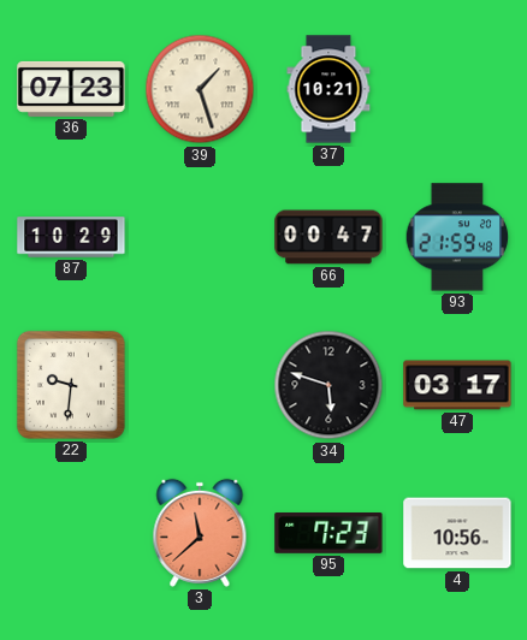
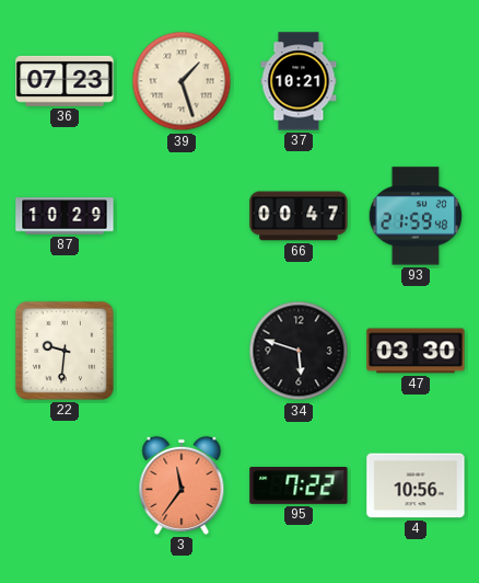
47: 03:17 -> 03:30
3: 11:38 -> 11:36
95: 7:23 -> 7:22
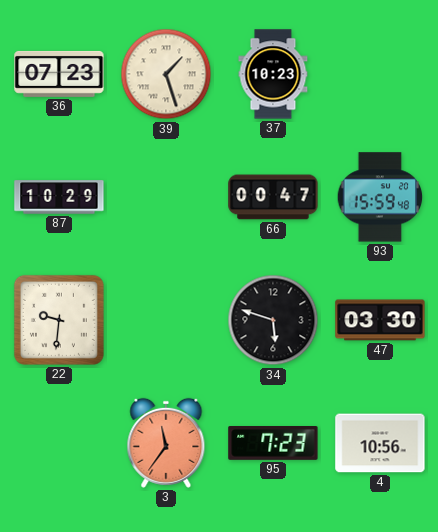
37: 10:21 -> 10:23
93: 21:59 -> 15:59
95: 7:22 -> 7:23
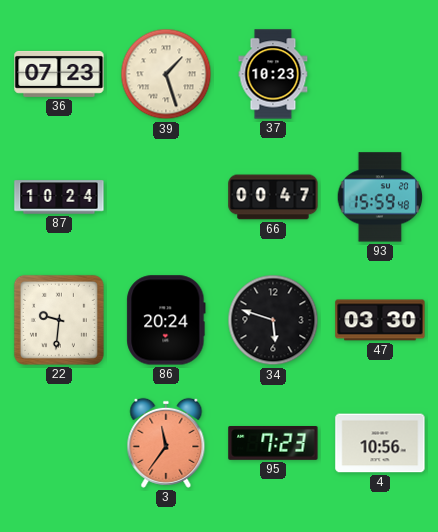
87: 10:29 -> 10:24
86: none -> 20:24
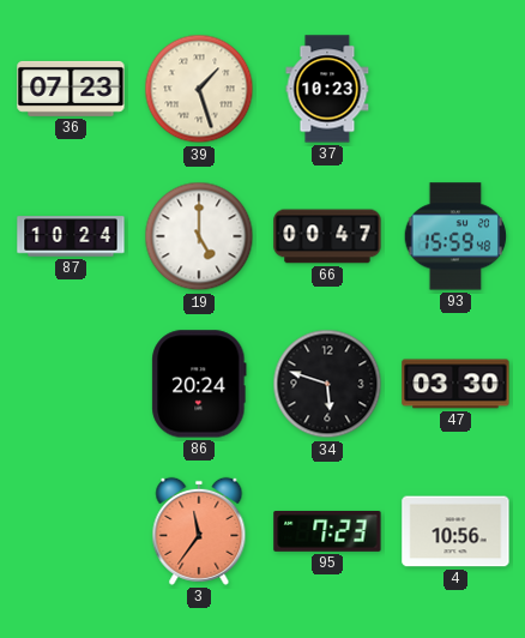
19: none -> 5:00
22: 9:31 -> none
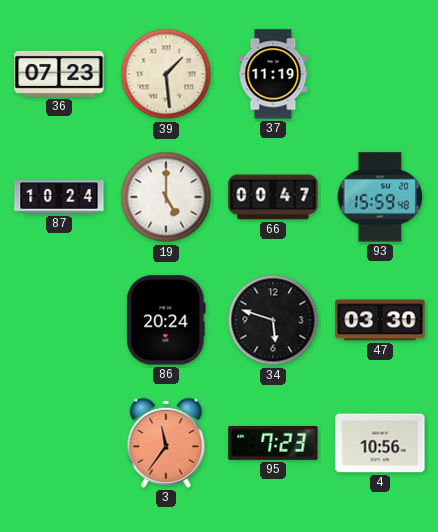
39: 1:27 -> 1:29
37: 10:23 -> 11:19
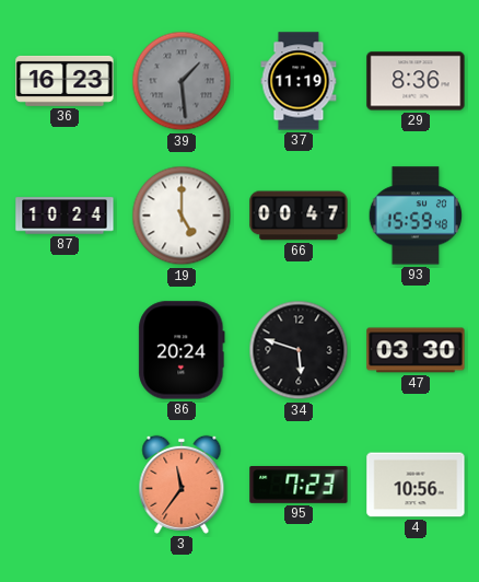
36: 07:23 -> 16:23
39 dial: cream -> grey
29: none -> 8:36
